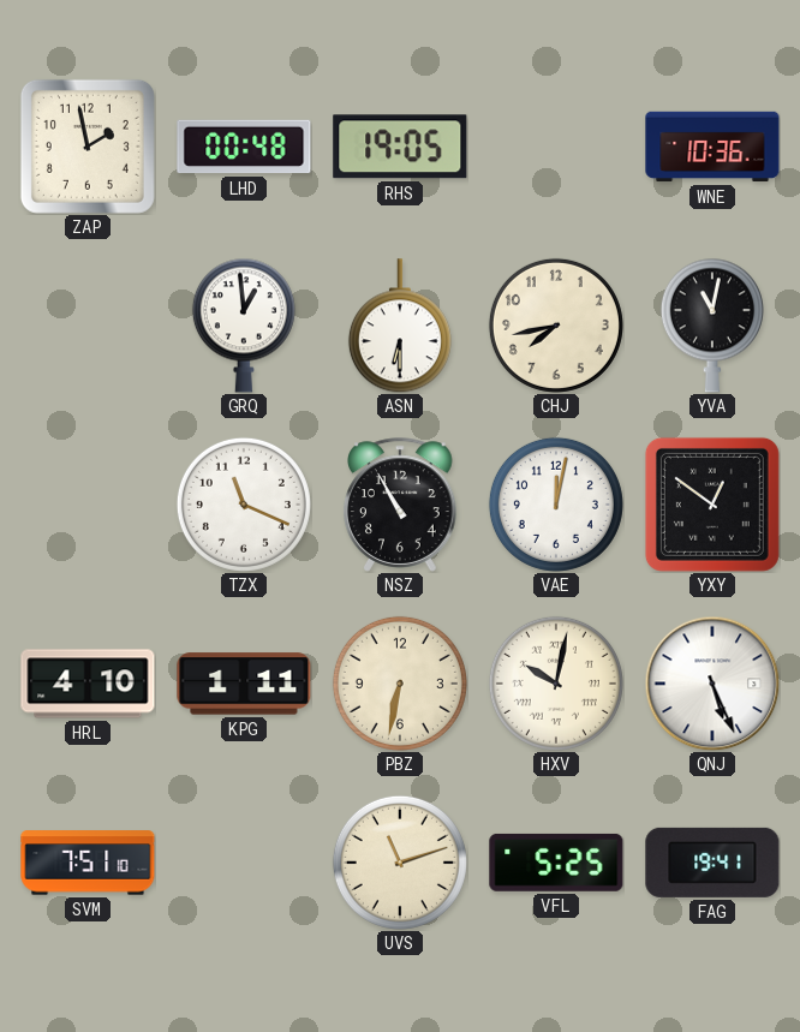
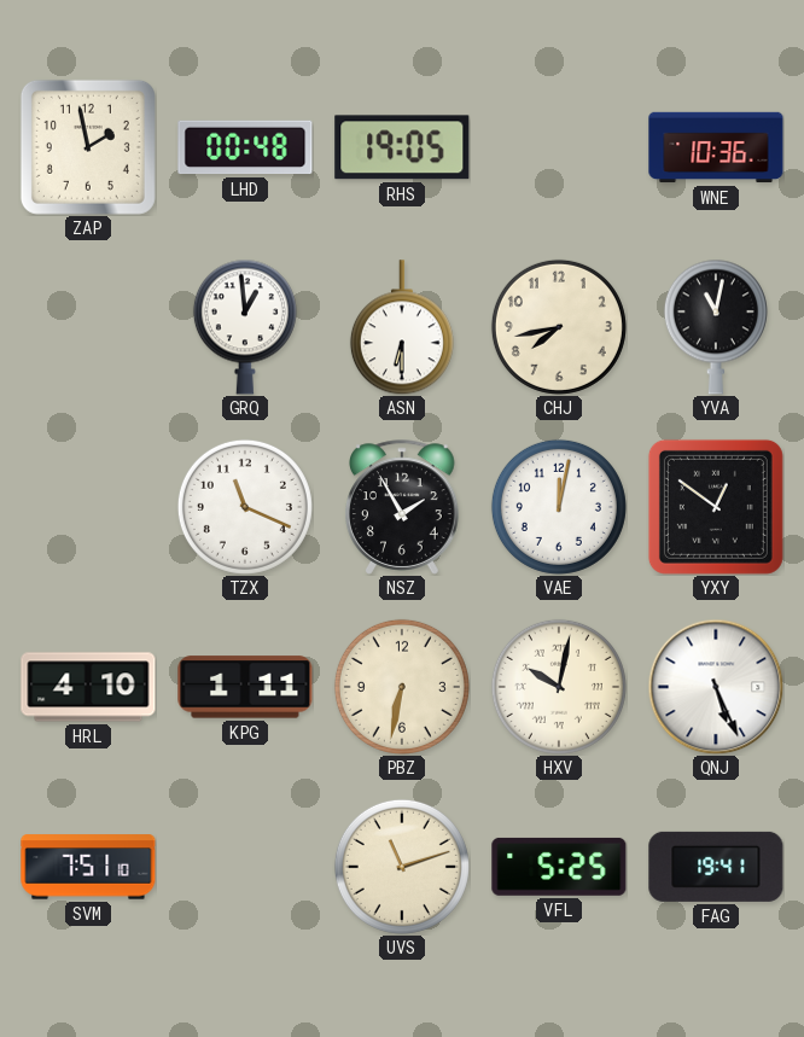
NSZ: 10:55 -> 1:55
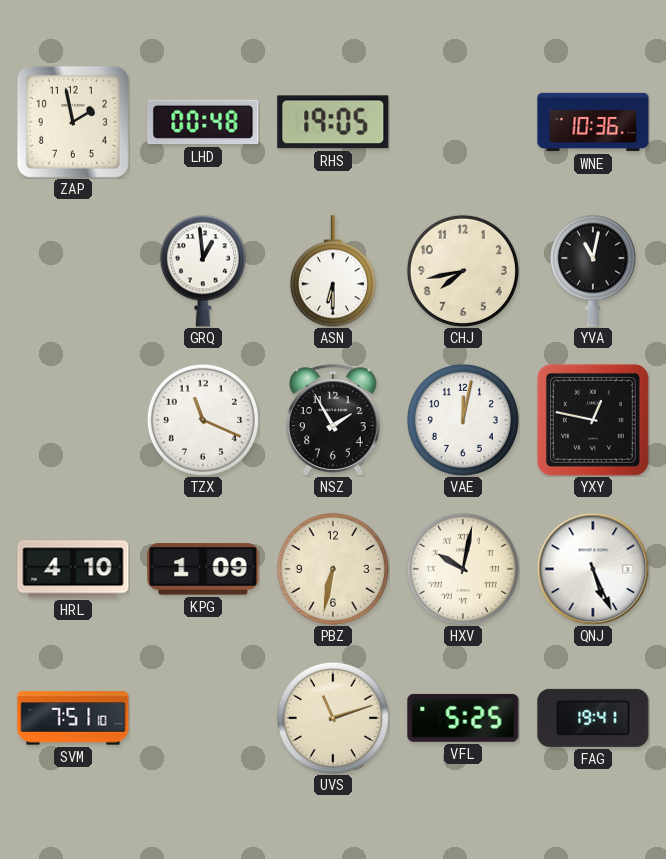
YXY: 12:51 -> 12:47
KPG: 1:11 -> 1:09
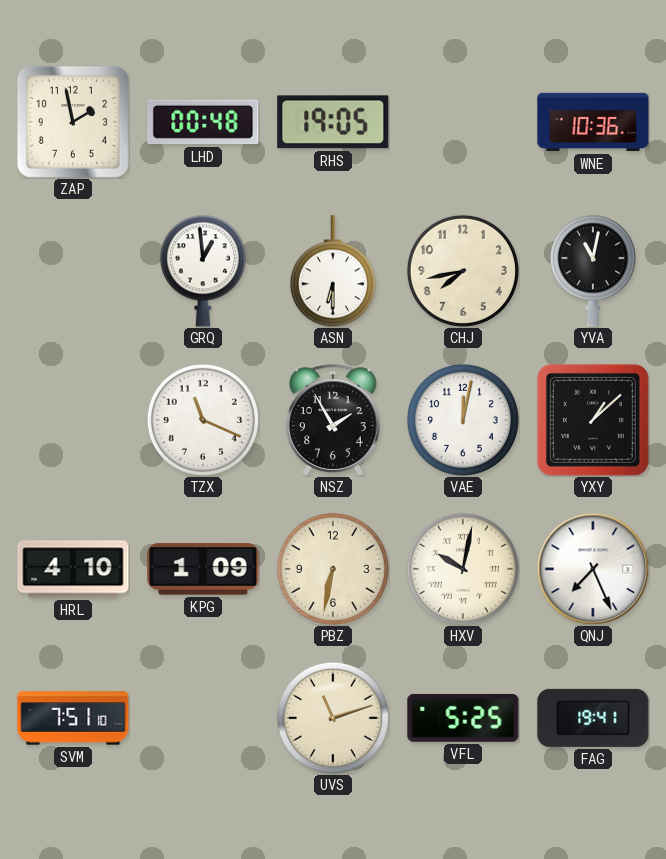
YXY: 12:47 -> 1:08
QNJ: 5:26 -> 7:26
